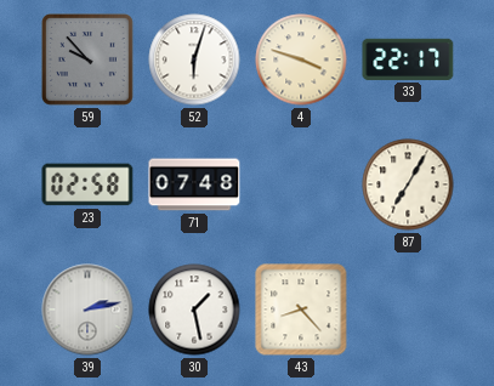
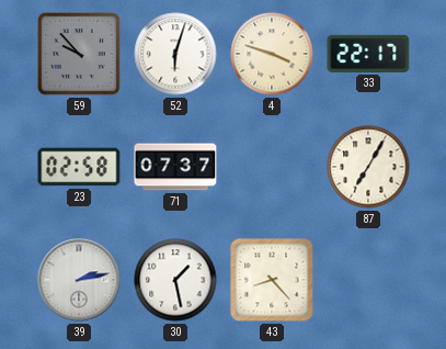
71: 07:48 -> 07:37
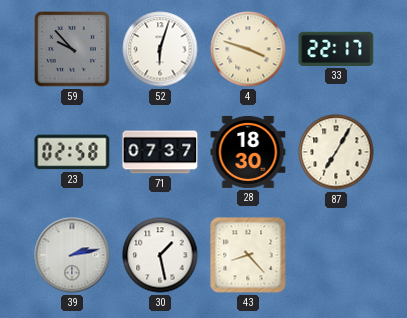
28: none -> 18:30
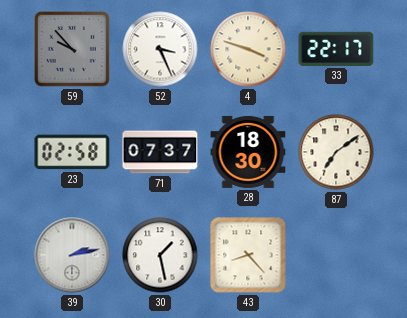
52: 6:03 -> 3:26
87: 7:05 -> 7:09
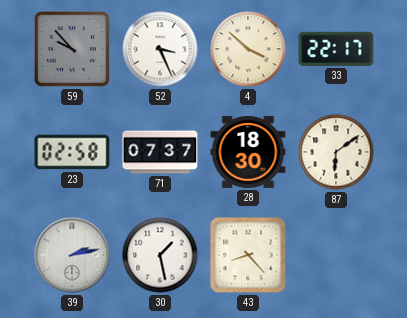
4: 3:48 -> 3:52
87: 7:09 -> 6:09
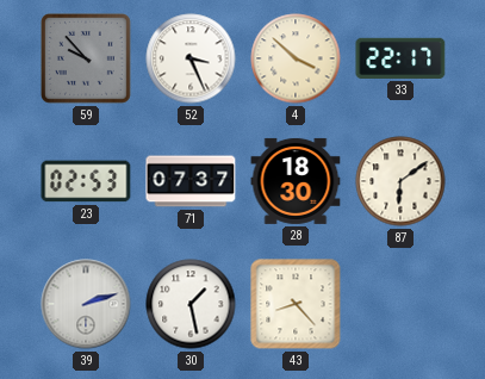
23: 02:58 -> 02:53
39: 2:13 -> 2:12
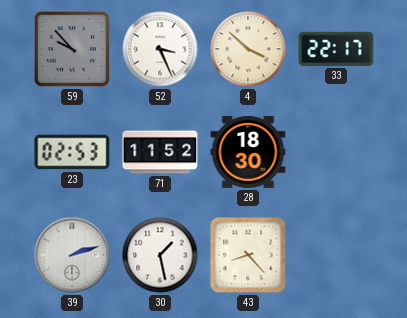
71: 07:37 -> 11:52
87: 6:09 -> none
